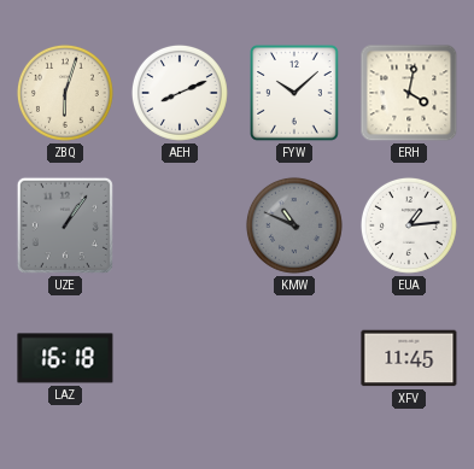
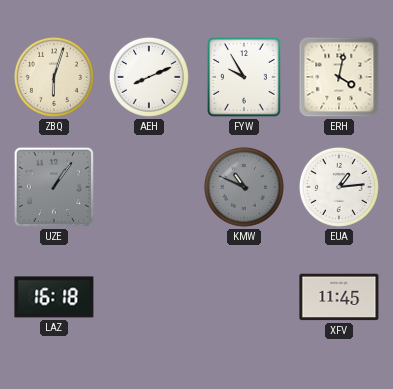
FYW: 10:08 -> 9:55
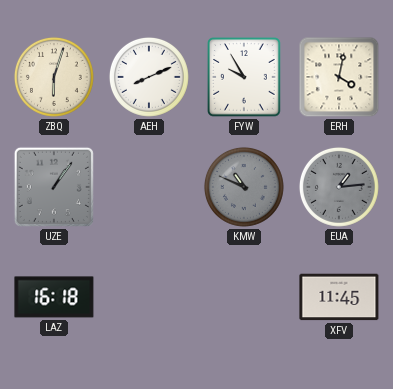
EUA dial: white -> grey
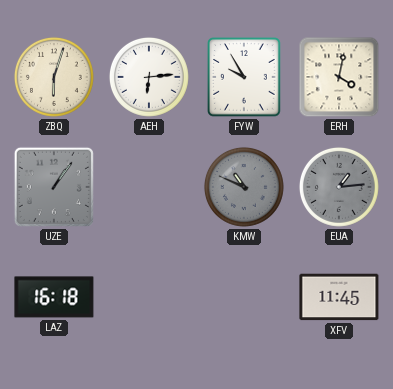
AEH: 8:11 -> 6:14
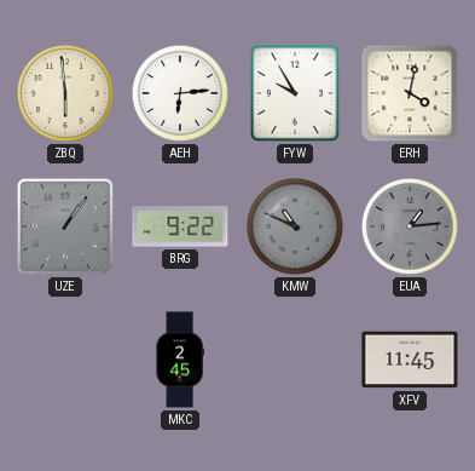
ZBQ: 6:03 -> 5:59
BRG: none -> 9:22
LAZ: 16:18 -> none
MKC: none -> 2:45
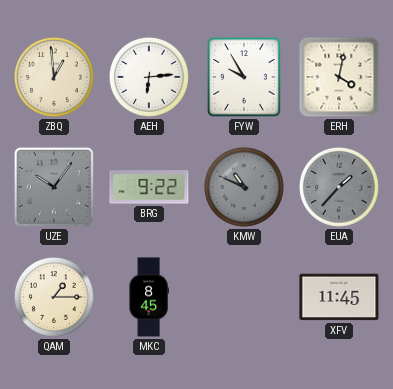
ZBQ: 5:59 -> 12:59
UZE: 1:06 -> 10:06
EUA: 1:14 -> 1:37
QAM: none -> 1:15
MKC: 2:45 -> 8:45
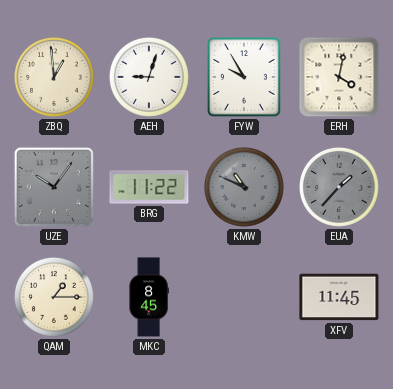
AEH: 6:14 -> 9:03
BRG: 9:22 -> 11:22
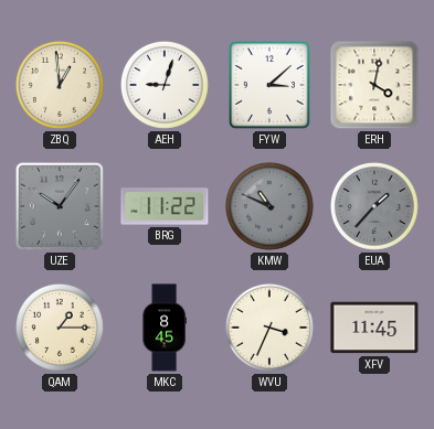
FYW: 9:55 -> 3:08
WVU: none -> 3:34
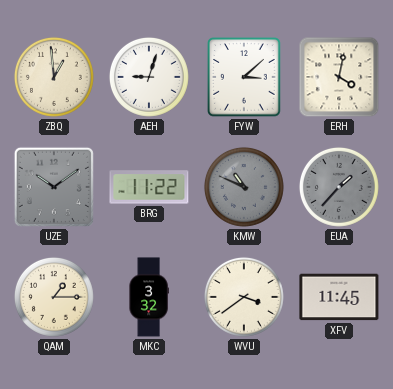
UZE: 10:06 -> 10:09
MKC: 8:45 -> 3:32
WVU: 3:34 -> 3:39
